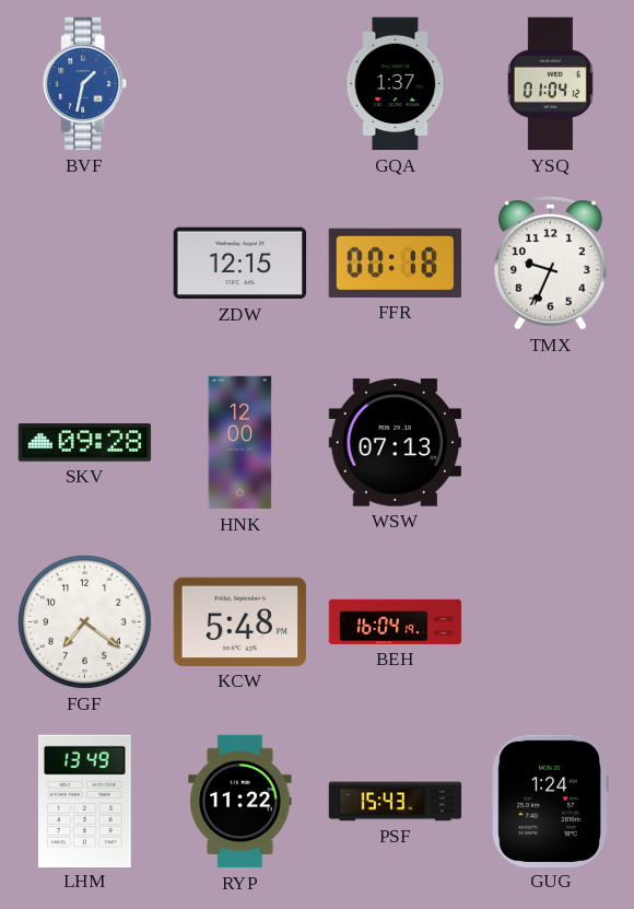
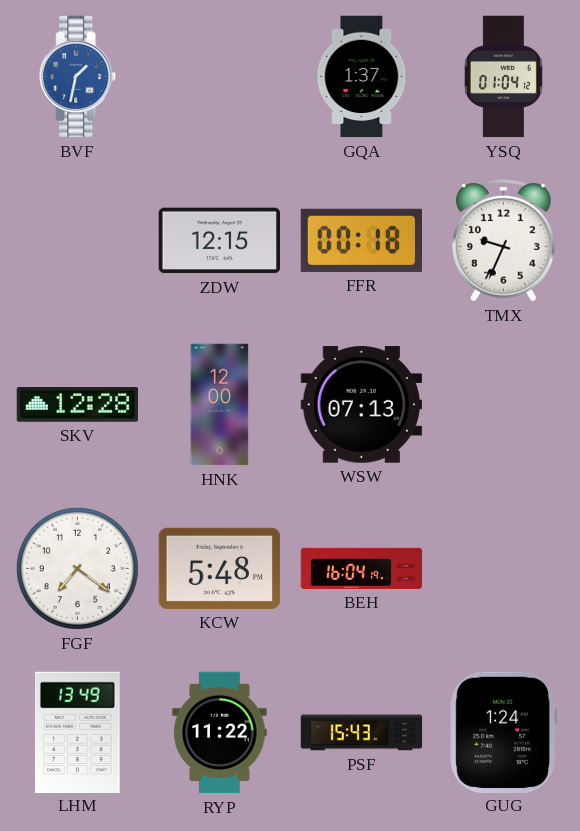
SKV: 09:28 -> 12:28
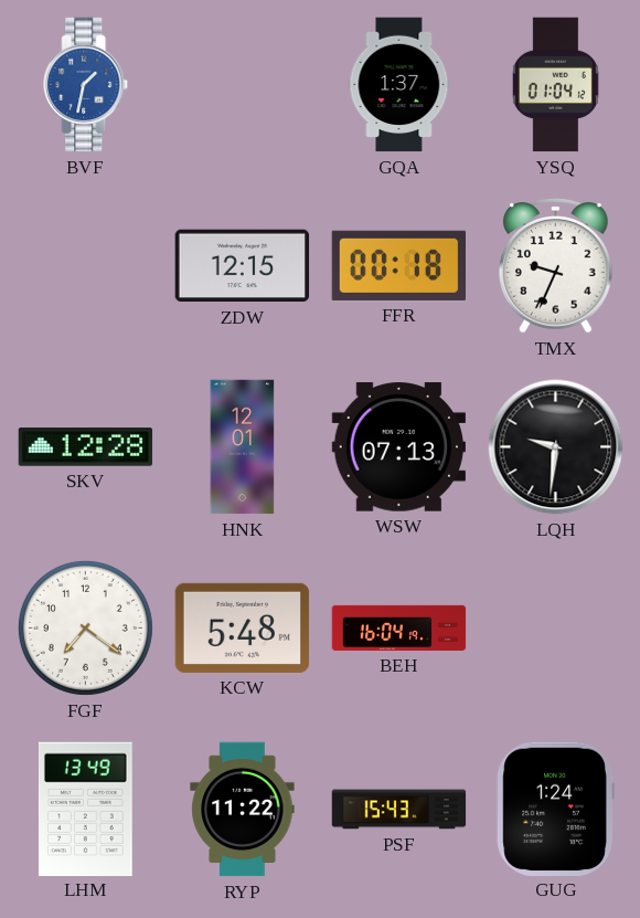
HNK: 12:00 -> 12:01
LQH: none -> 9:31
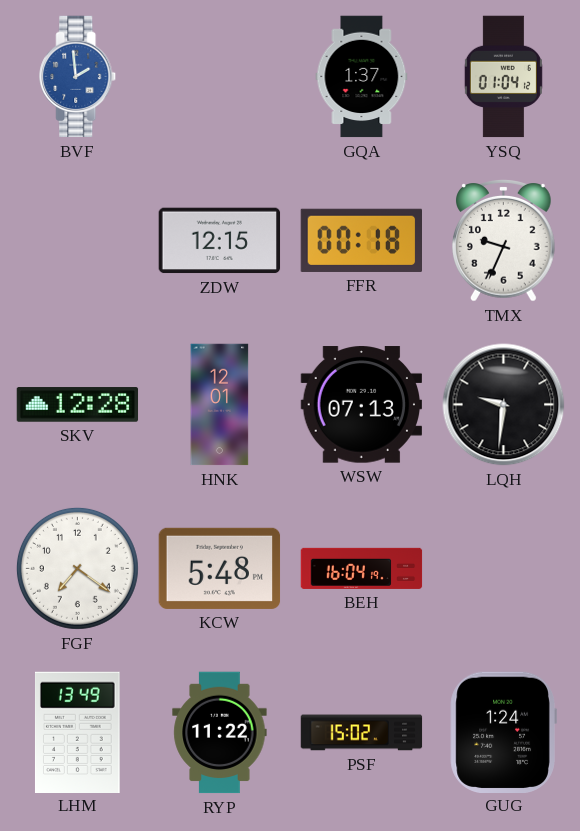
BVF: 1:32 -> 1:59
PSF: 15:43 -> 15:02
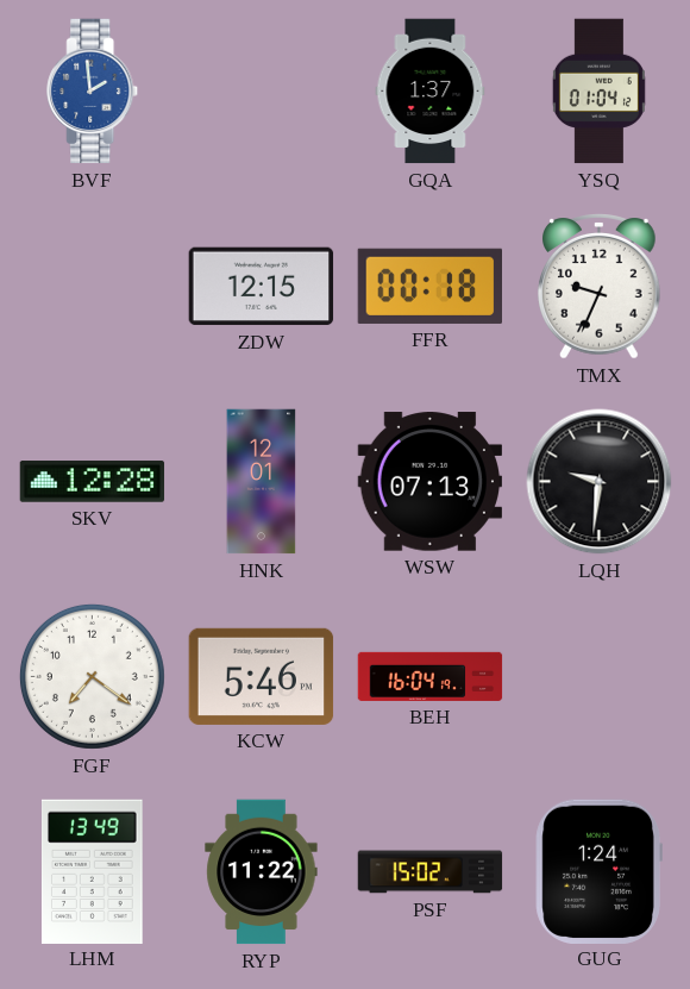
KCW: 5:48 -> 5:46
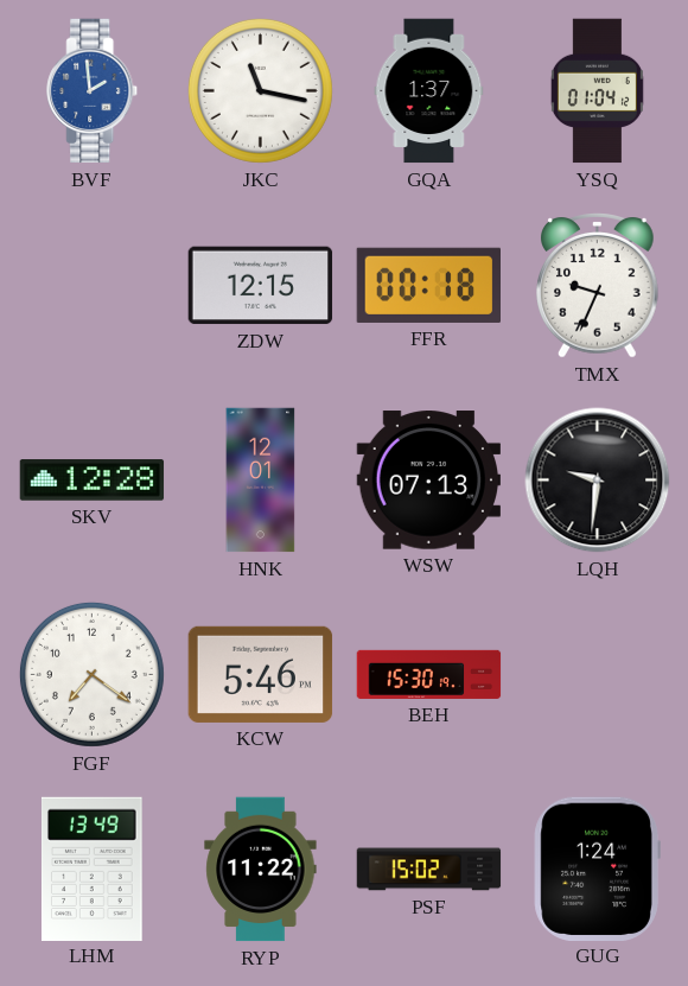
JKC: none -> 11:17
BEH: 16:04 -> 15:30
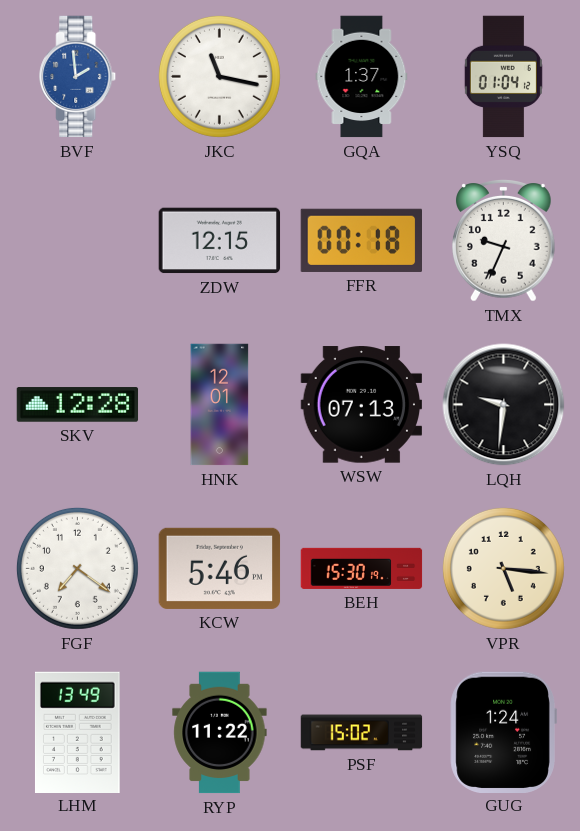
VPR: none -> 5:16
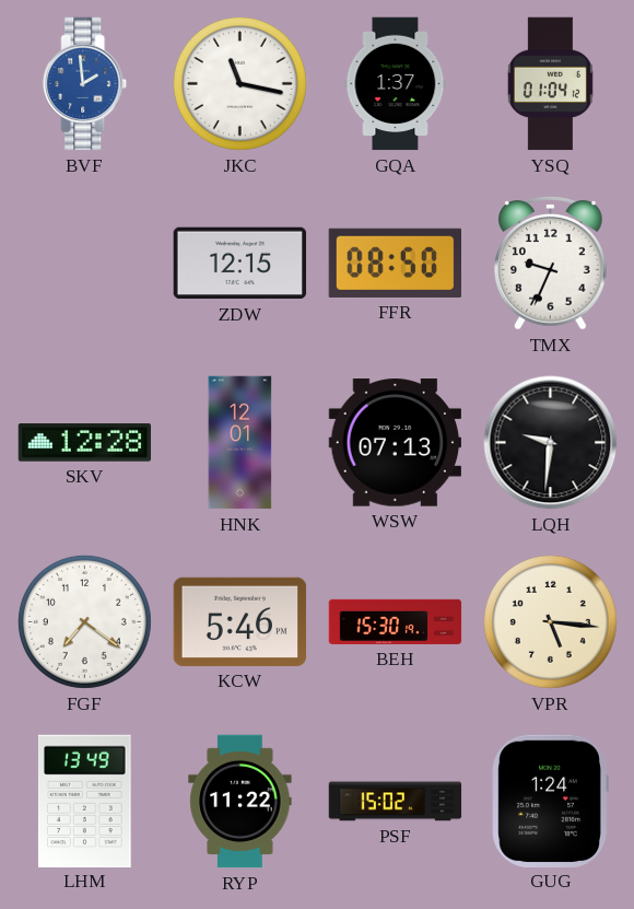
FFR: 00:18 -> 08:50
